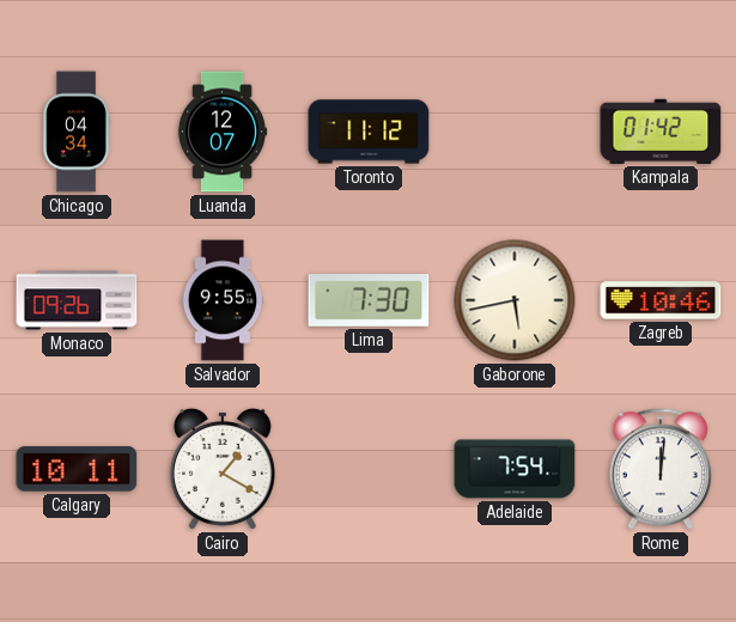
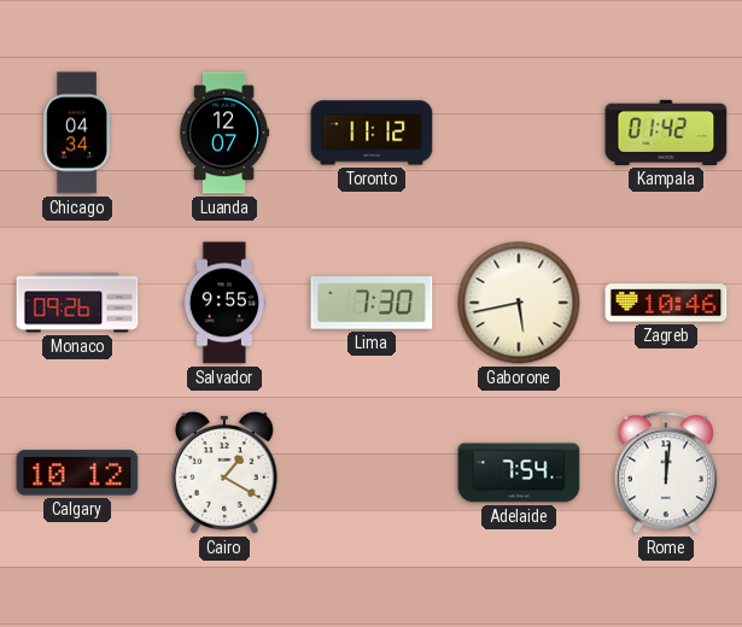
Calgary: 10:11 -> 10:12
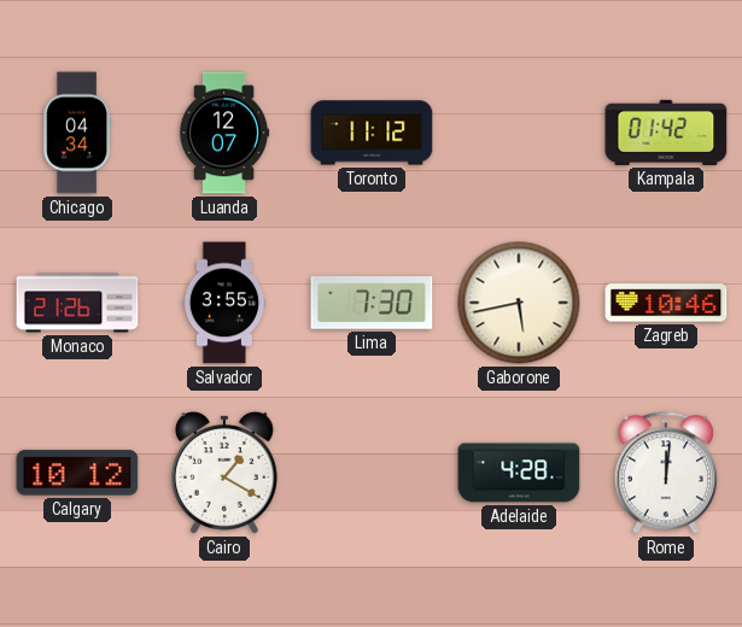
Monaco: 09:26 -> 21:26
Salvador: 9:55 -> 3:55
Adelaide: 7:54 -> 4:28
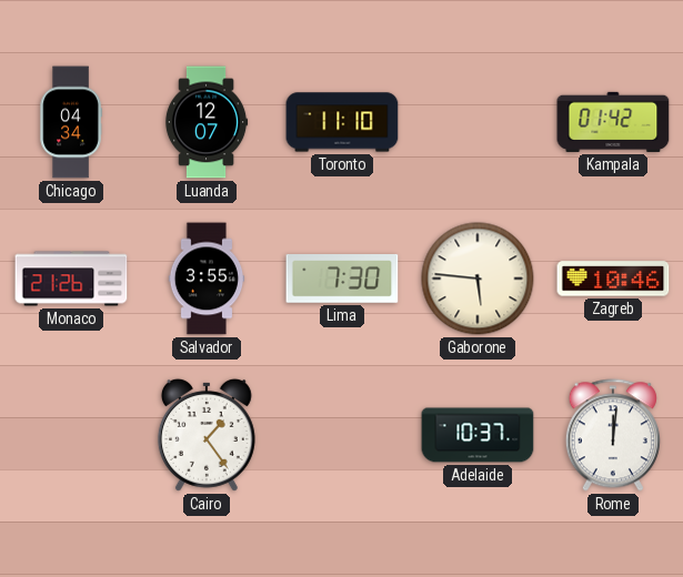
Toronto: 11:12 -> 11:10
Gaborone: 5:43 -> 5:46
Calgary: 10:12 -> none
Cairo: 1:20 -> 1:24
Adelaide: 4:28 -> 10:37
